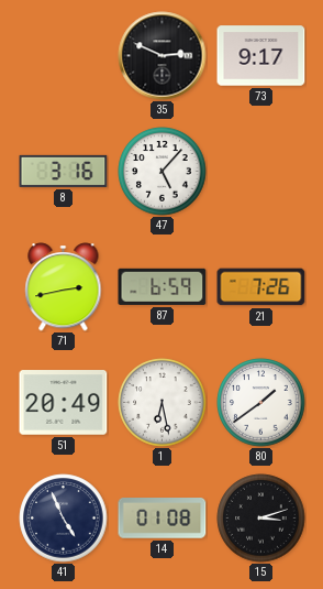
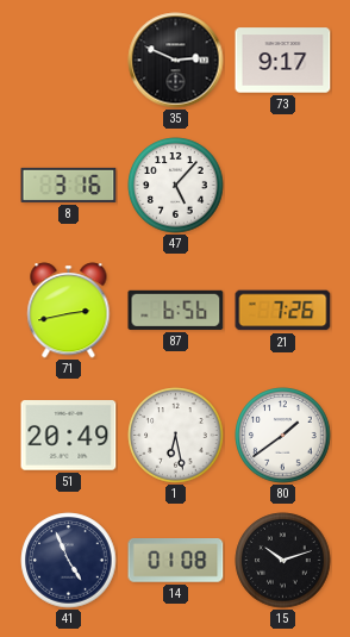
87: 6:59 -> 6:56
15: 3:12 -> 10:12
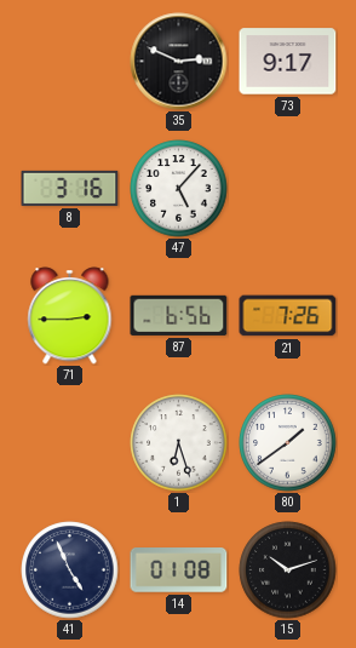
71: 2:43 -> 2:45
51: 20:49 -> none
1: 6:28 -> 6:27
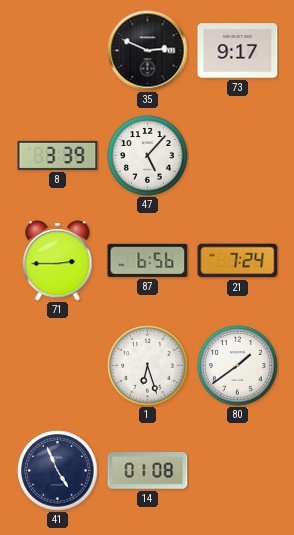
8: 3:16 -> 3:39
21: 7:26 -> 7:24
15: 10:12 -> none
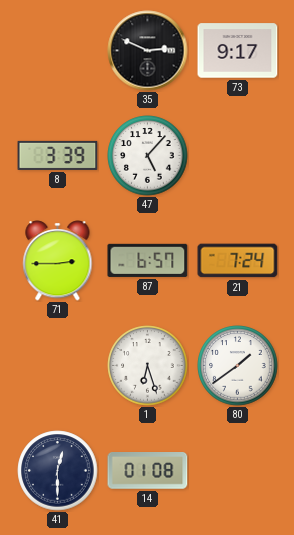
87: 6:56 -> 6:57
41: 4:56 -> 12:30
